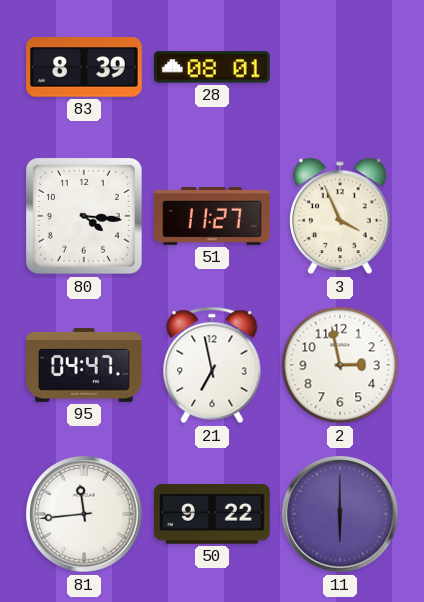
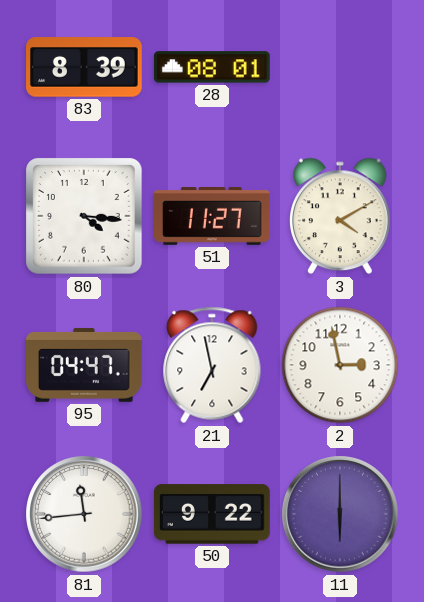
3: 3:56 -> 4:10
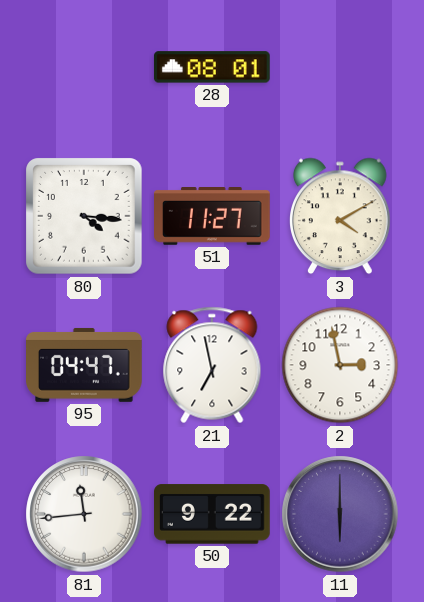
83: 8:39 -> none
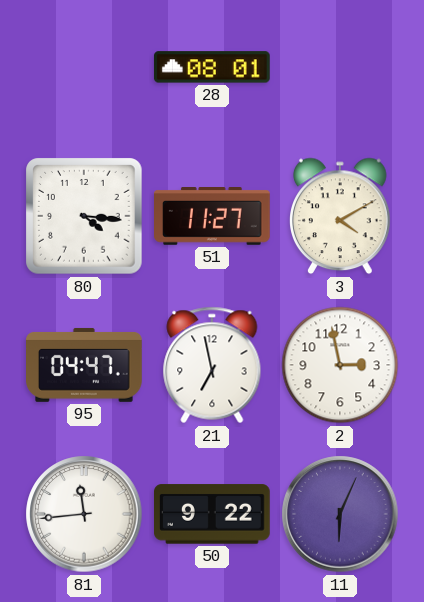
11: 6:00 -> 6:04
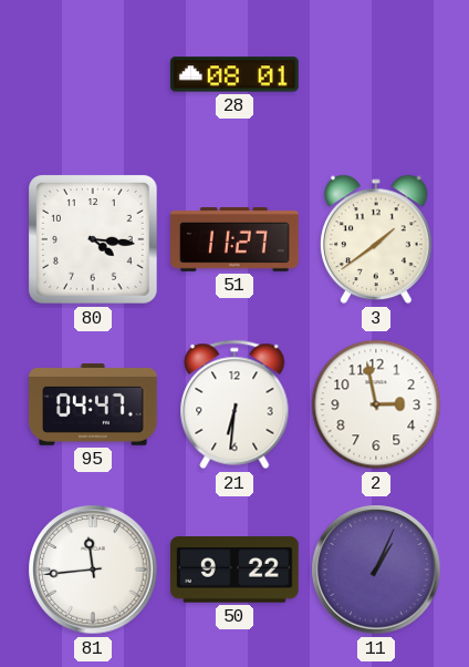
3: 4:10 -> 1:39
21: 6:58 -> 6:31
11: 6:04 -> 1:04
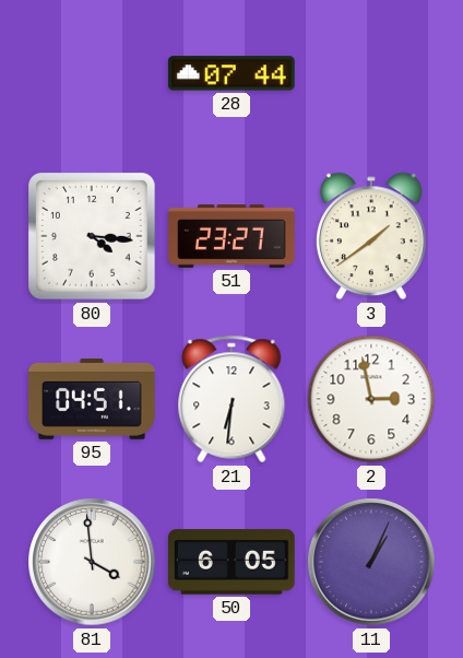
28: 08:01 -> 07:44
51: 11:27 -> 23:27
95: 04:47 -> 04:51
81: 11:44 -> 3:59
50: 9:22 -> 6:05
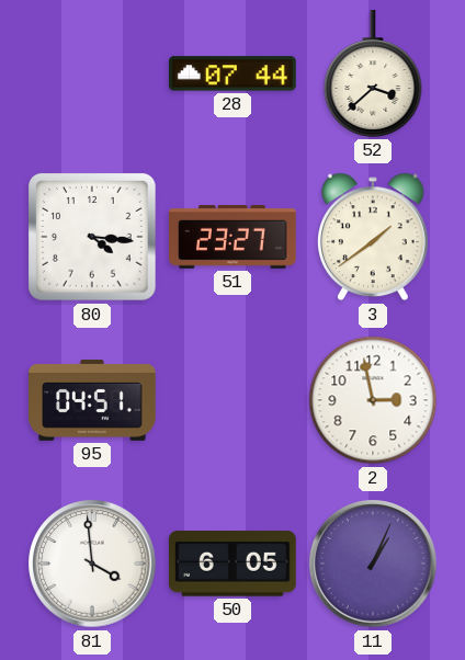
52: none -> 3:38
21: 6:31 -> none
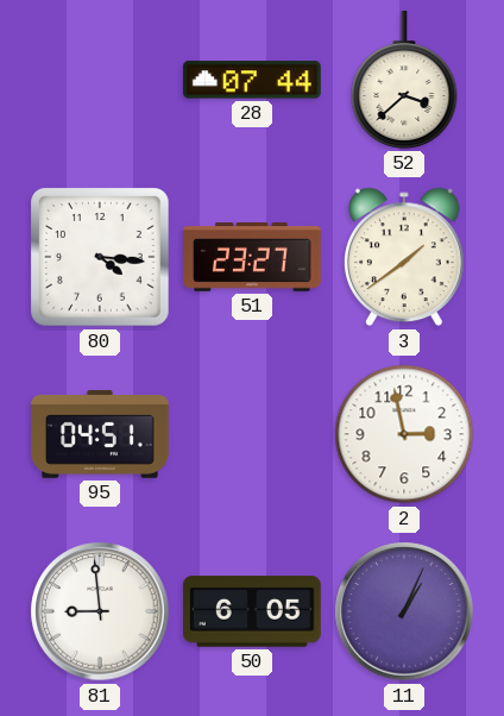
81: 3:59 -> 8:59
